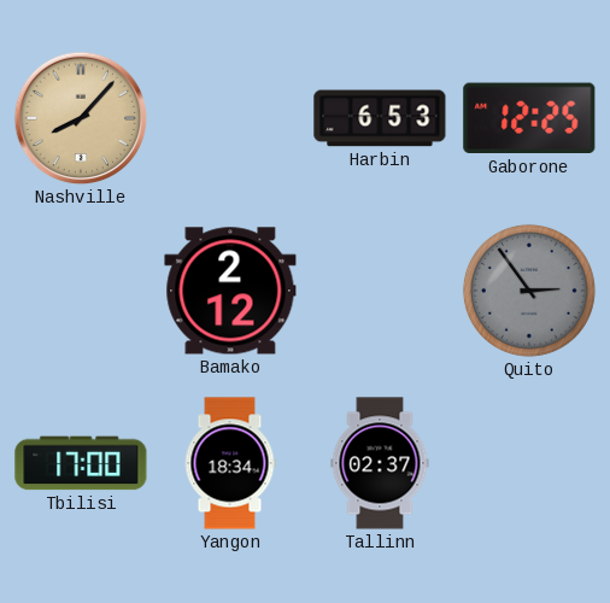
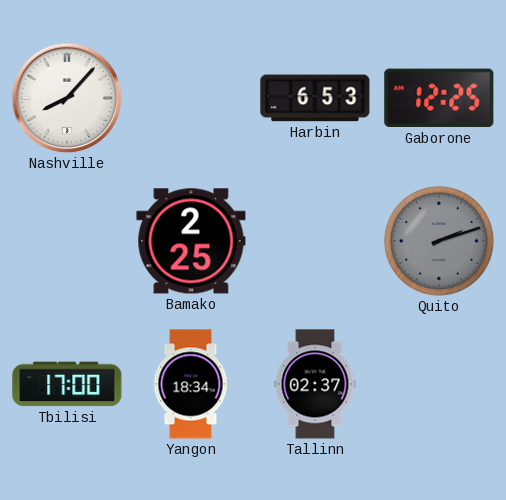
Nashville dial: champagne -> white
Bamako: 2:12 -> 2:25
Quito: 2:54 -> 2:12
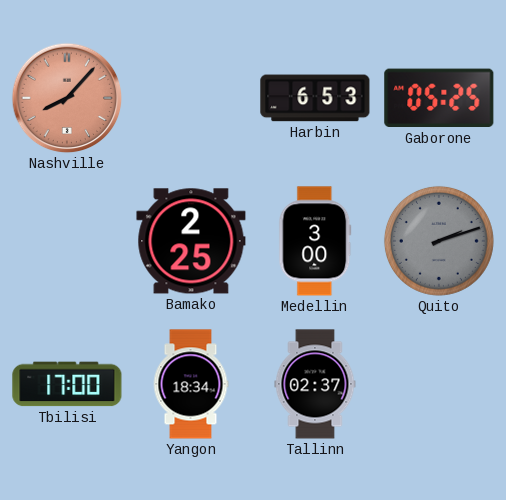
Nashville dial: white -> salmon
Gaborone: 12:25 -> 05:25
Medellin: none -> 3:00
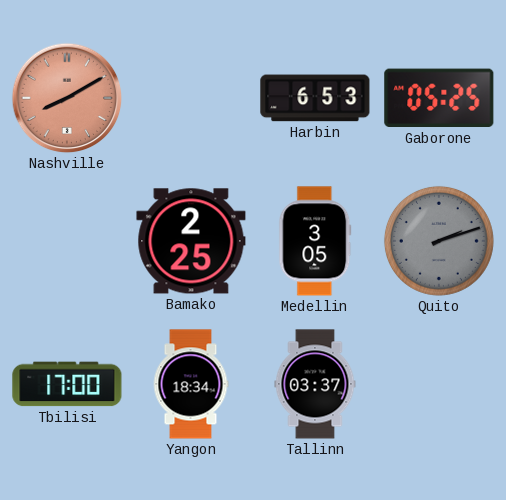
Nashville: 8:07 -> 8:10
Medellin: 3:00 -> 3:05
Tallinn: 02:37 -> 03:37
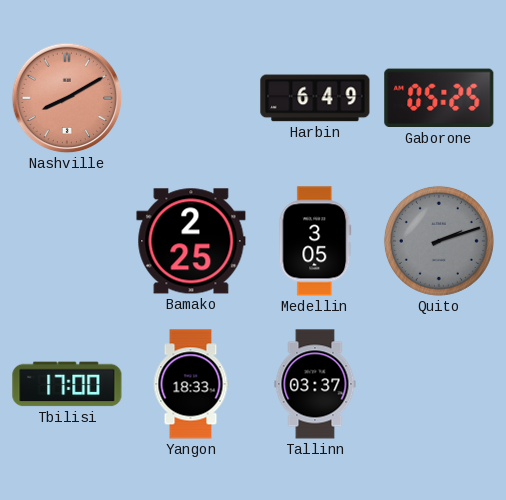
Harbin: 6:53 -> 6:49
Yangon: 18:34 -> 18:33
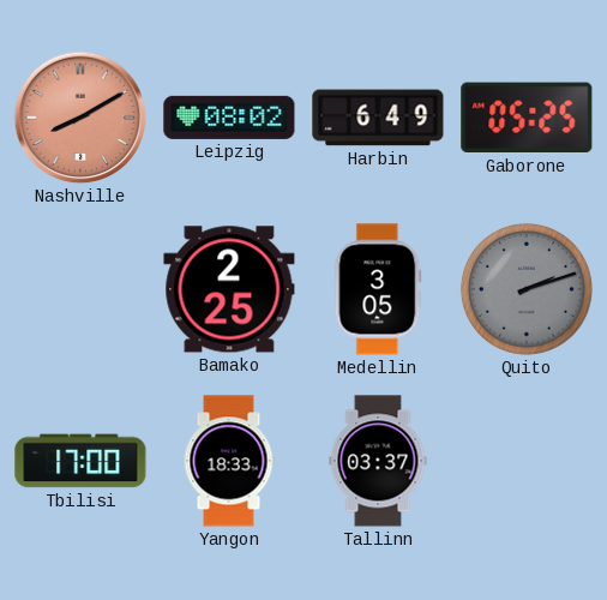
Leipzig: none -> 08:02
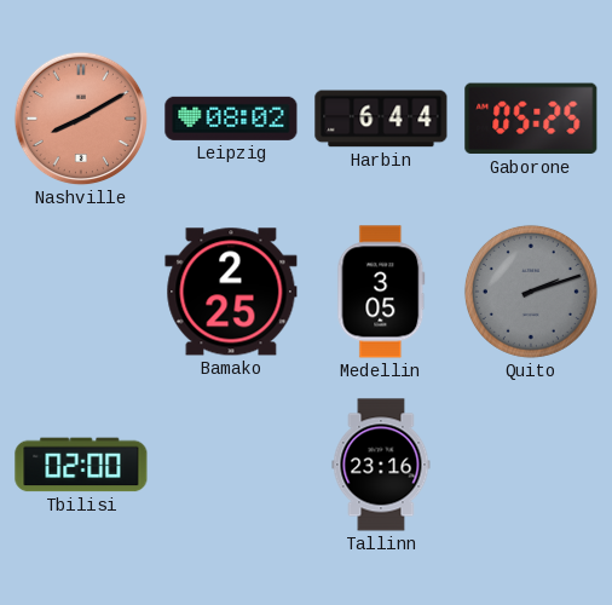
Harbin: 6:49 -> 6:44
Tbilisi: 17:00 -> 02:00
Yangon: 18:33 -> none
Tallinn: 03:37 -> 23:16
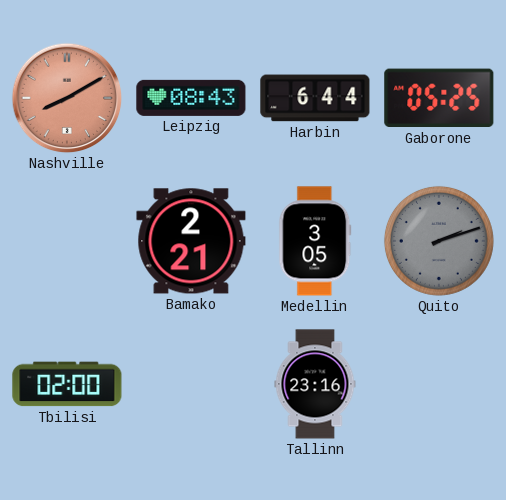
Leipzig: 08:02 -> 08:43
Bamako: 2:25 -> 2:21
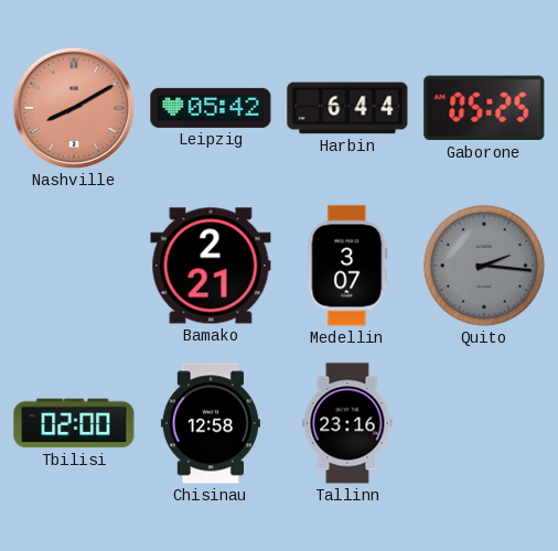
Leipzig: 08:43 -> 05:42
Medellin: 3:05 -> 3:07
Quito: 2:12 -> 2:16
Chisinau: none -> 12:58
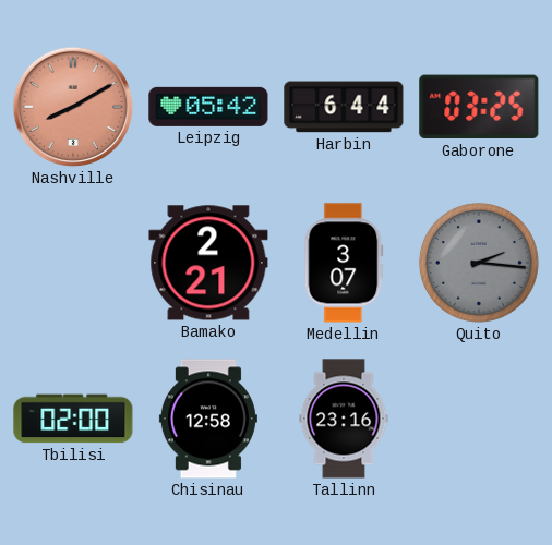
Gaborone: 05:25 -> 03:25
